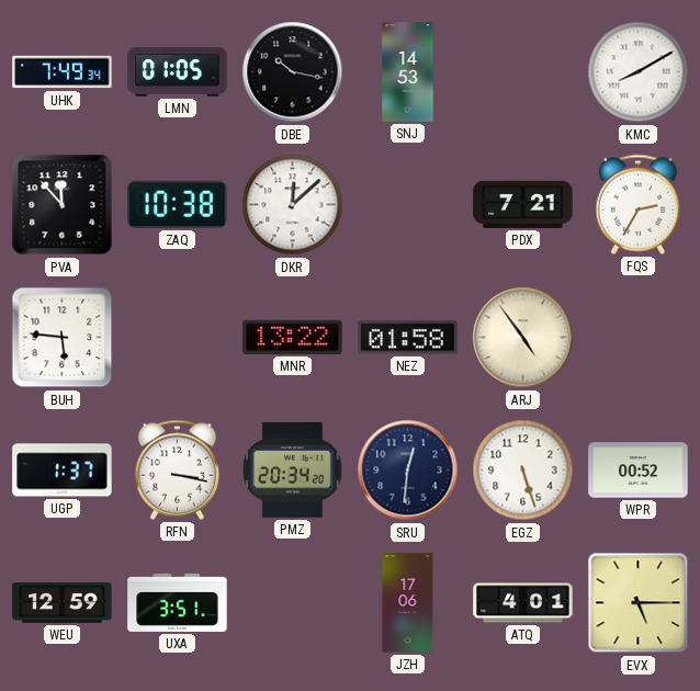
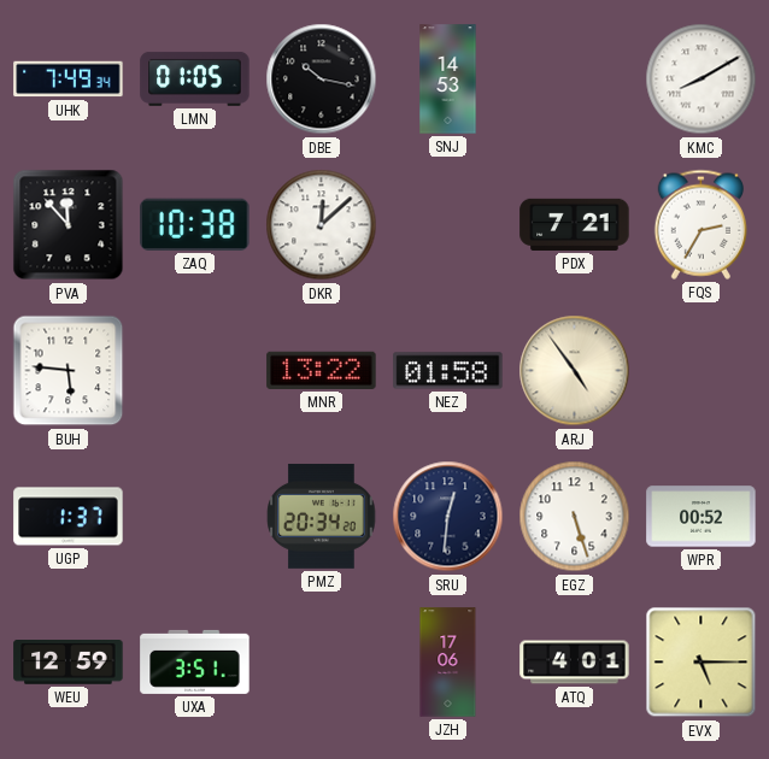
RFN: 3:17 -> none
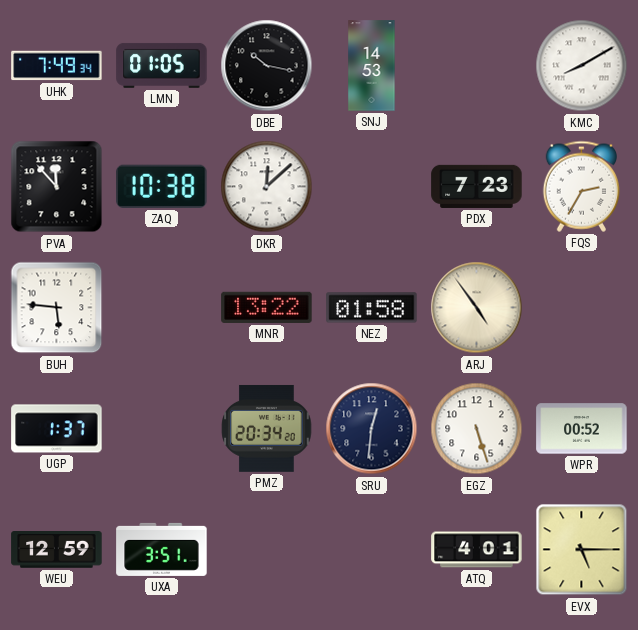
PDX: 7:21 -> 7:23
JZH: 17:06 -> none
